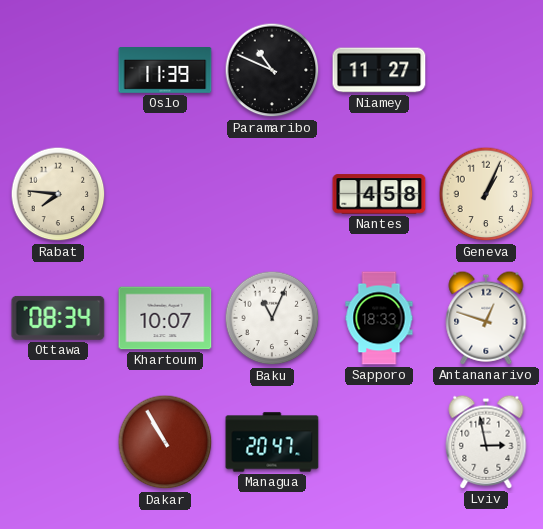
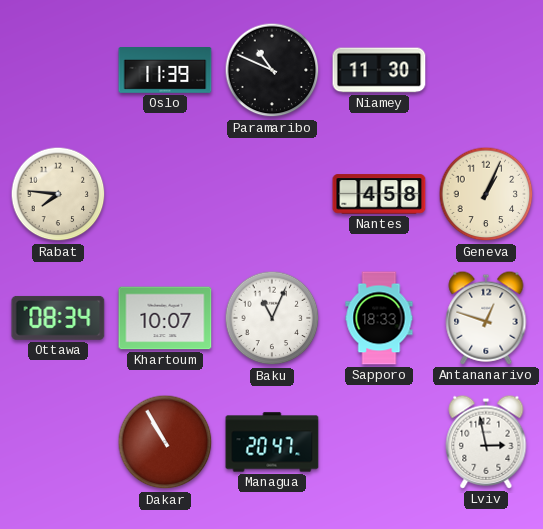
Niamey: 11:27 -> 11:30
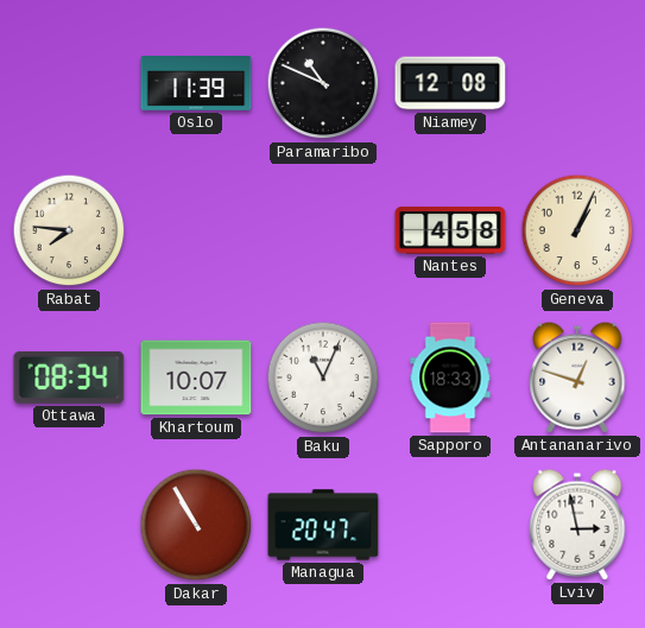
Niamey: 11:30 -> 12:08
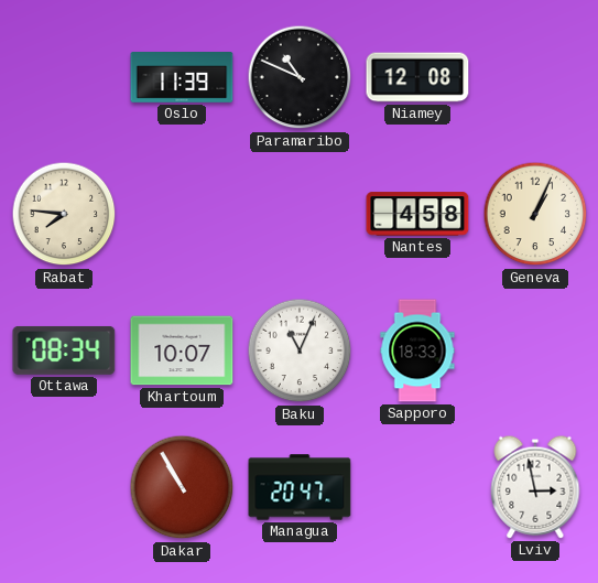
Antananarivo: 12:48 -> none
